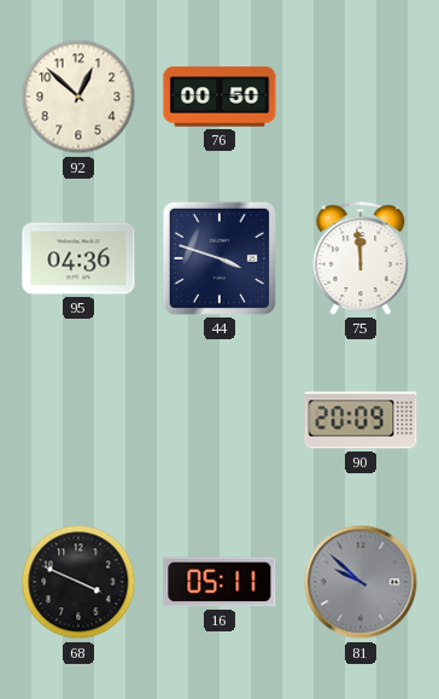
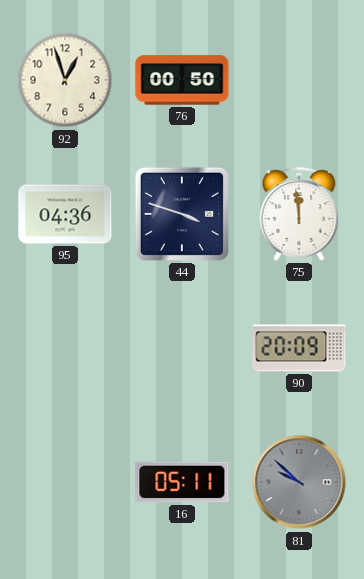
92: 12:52 -> 12:57
68: 3:49 -> none
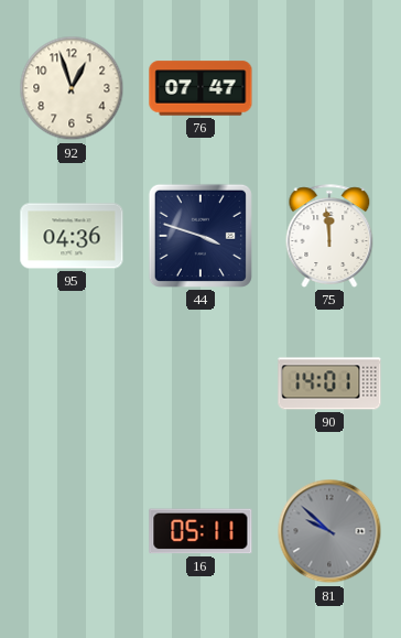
76: 00:50 -> 07:47
90: 20:09 -> 14:01
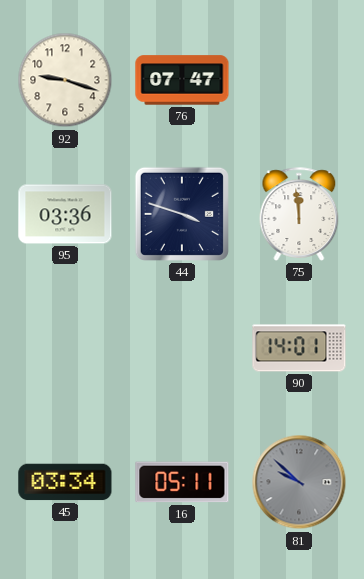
92: 12:57 -> 9:18
95: 04:36 -> 03:36
45: none -> 03:34
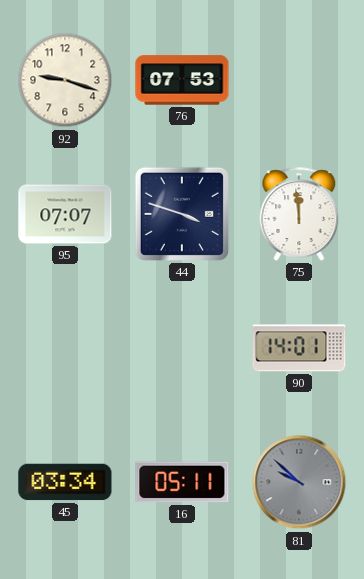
76: 07:47 -> 07:53
95: 03:36 -> 07:07
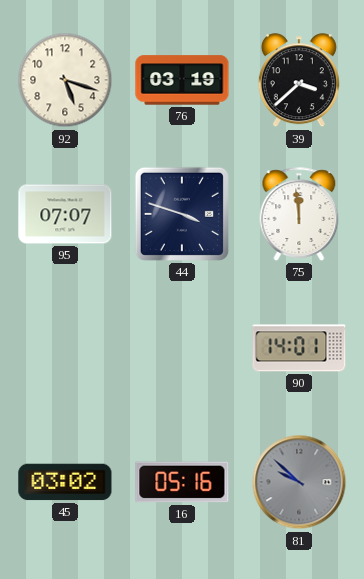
92: 9:18 -> 5:18
76: 07:53 -> 03:19
39: none -> 3:38
45: 03:34 -> 03:02
16: 05:11 -> 05:16
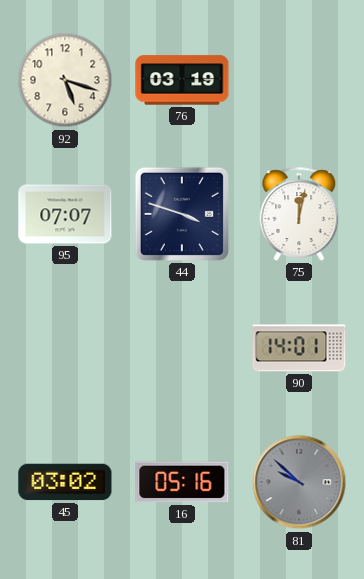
39: 3:38 -> none
75: 11:59 -> 12:02
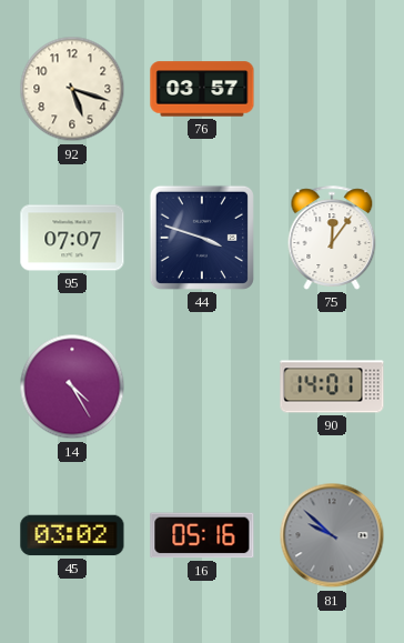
76: 03:19 -> 03:57
75: 12:02 -> 12:06
14: none -> 4:25
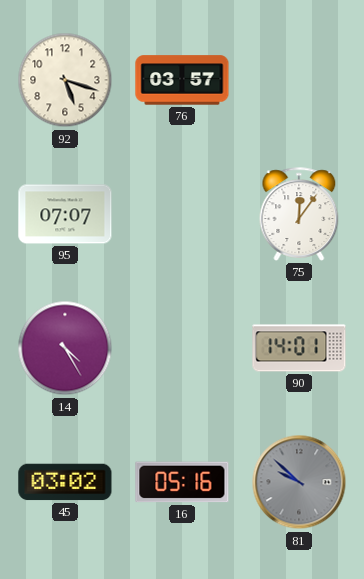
44: 3:48 -> none
